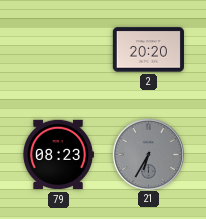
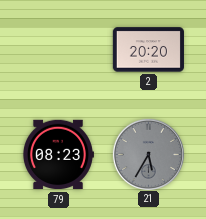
21: 6:35 -> 5:35
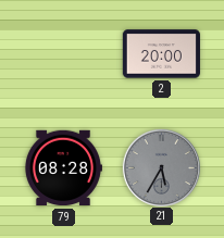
2: 20:20 -> 20:00
79: 08:23 -> 08:28
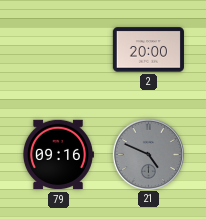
79: 08:28 -> 09:16
21: 5:35 -> 4:49
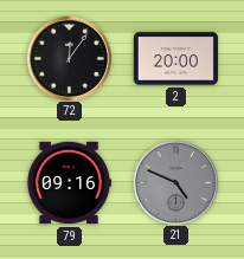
72: none -> 12:06
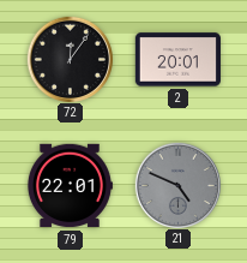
2: 20:00 -> 20:01
79: 09:16 -> 22:01
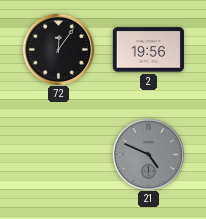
2: 20:01 -> 19:56
79: 22:01 -> none
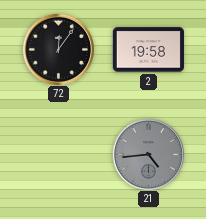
2: 19:56 -> 19:58
21: 4:49 -> 4:44
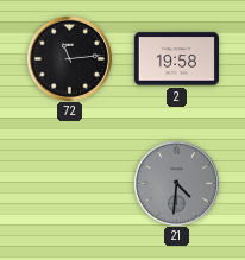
72: 12:06 -> 11:14
21: 4:44 -> 4:31
